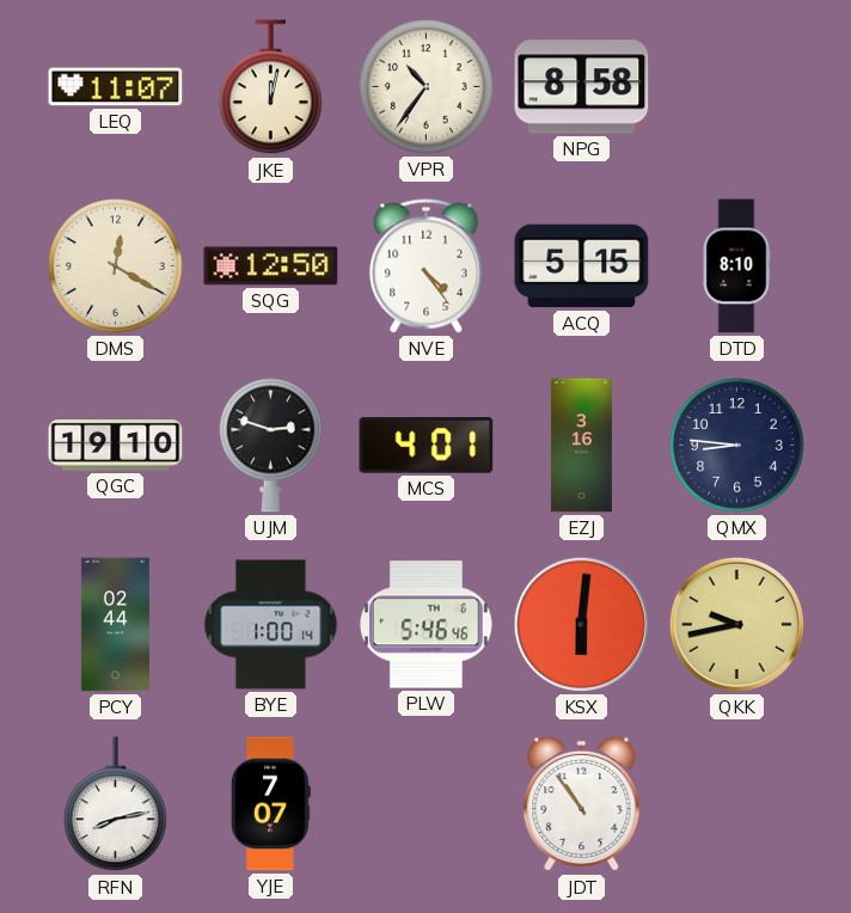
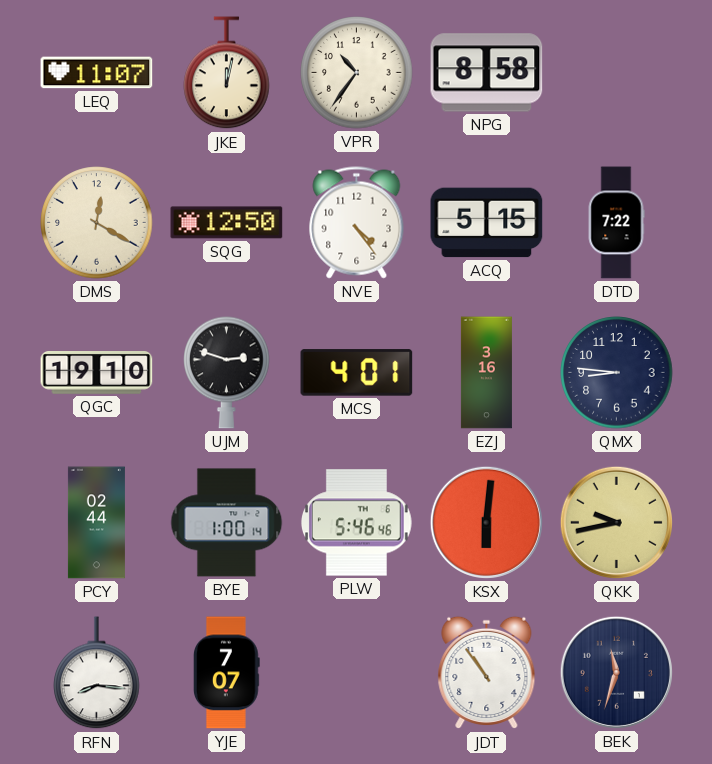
DTD: 8:10 -> 7:22
RFN: 8:13 -> 8:16
BEK: none -> 11:33
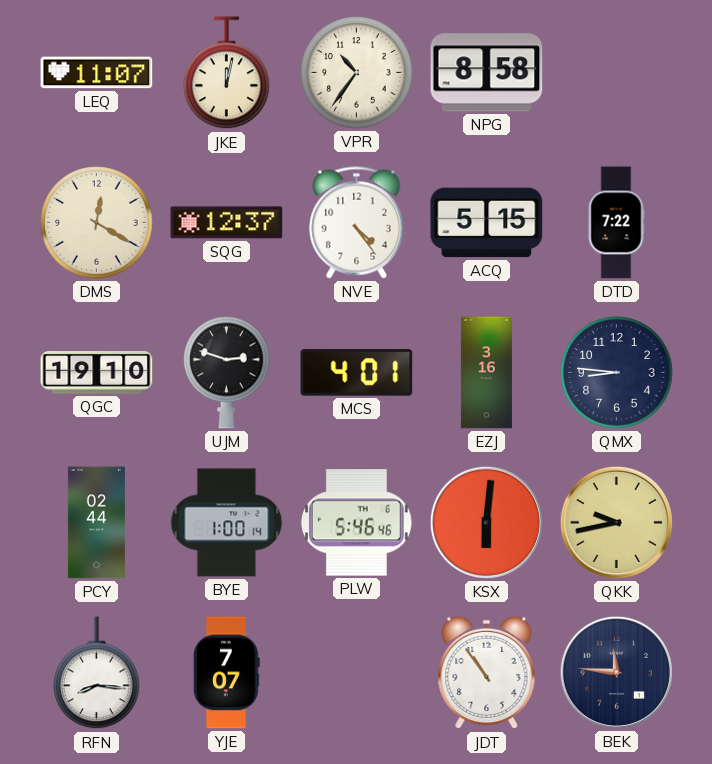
SQG: 12:50 -> 12:37
BEK: 11:33 -> 11:46
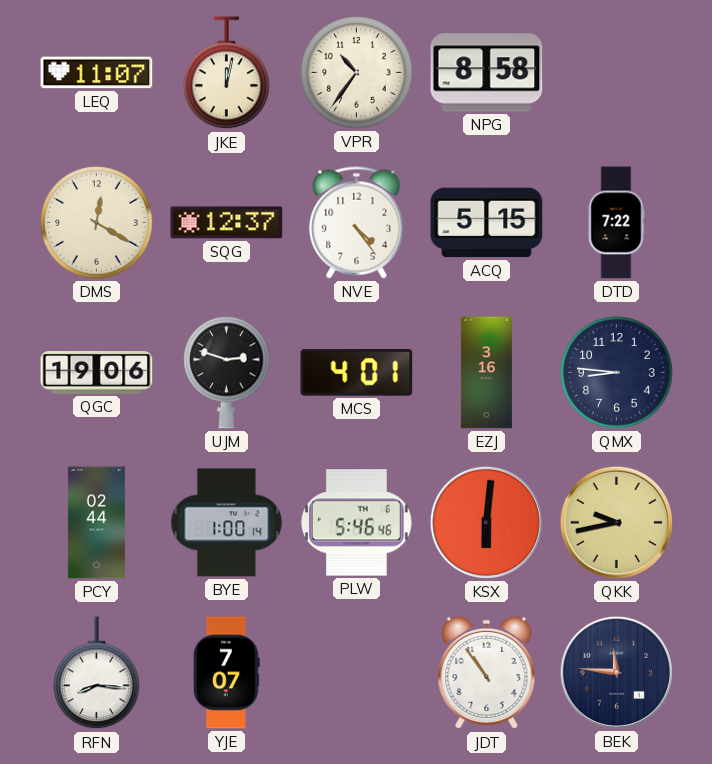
QGC: 19:10 -> 19:06
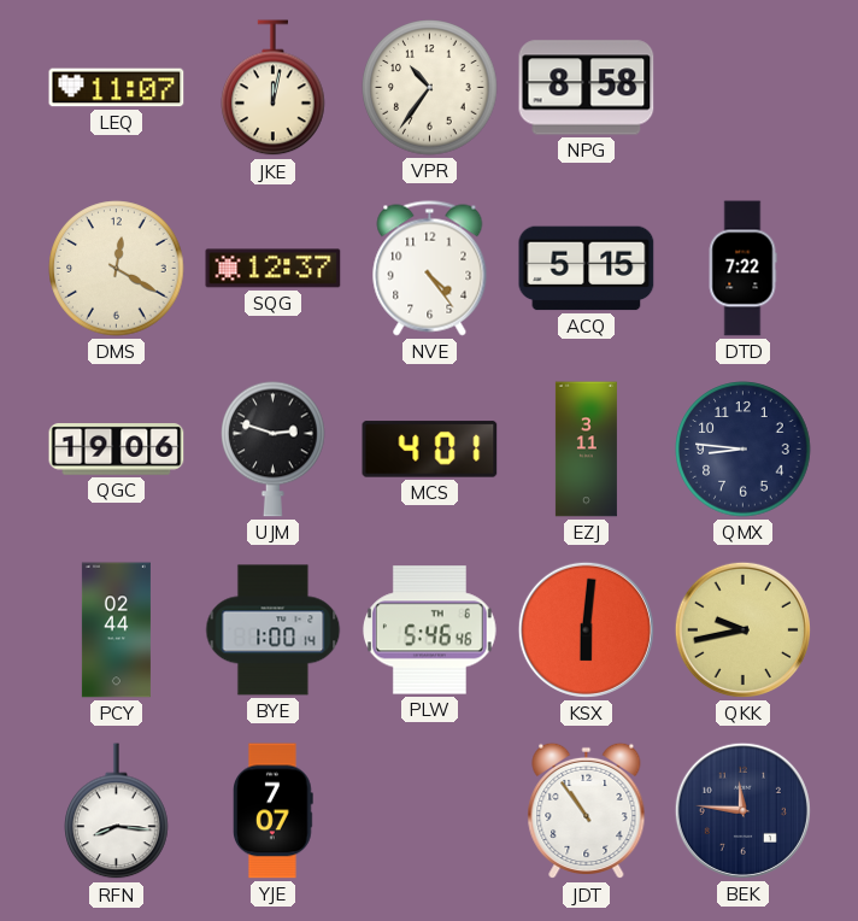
EZJ: 3:16 -> 3:11
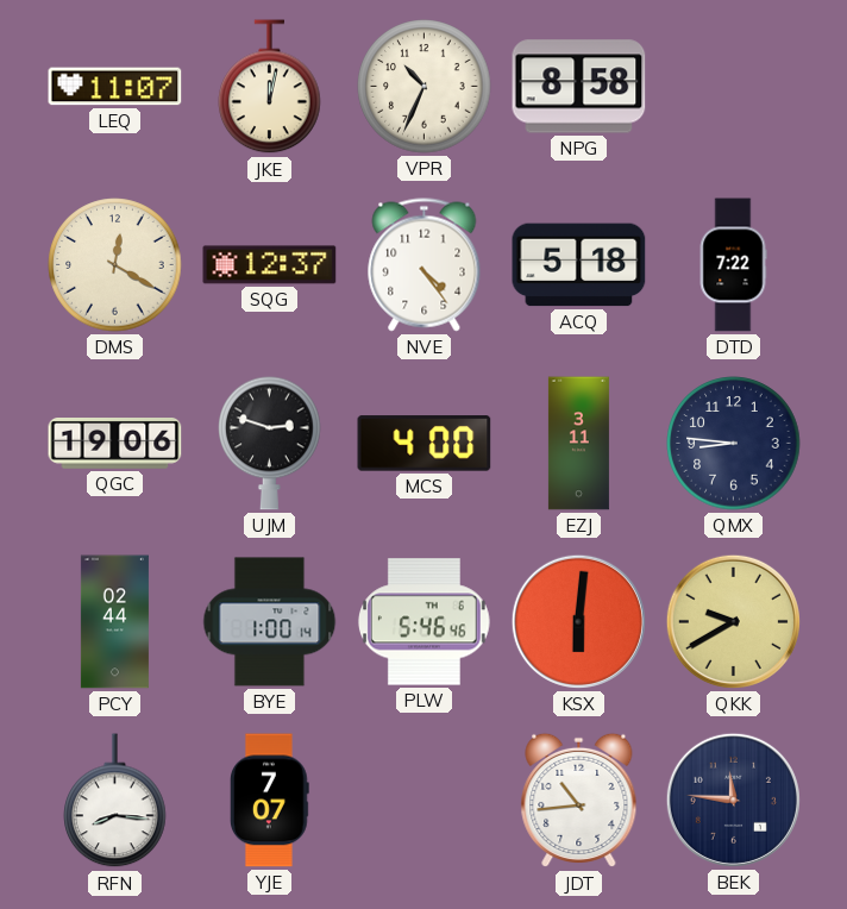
VPR: 10:36 -> 10:34
ACQ: 5:15 -> 5:18
MCS: 4:01 -> 4:00
QKK: 9:43 -> 9:40
JDT: 10:54 -> 10:44
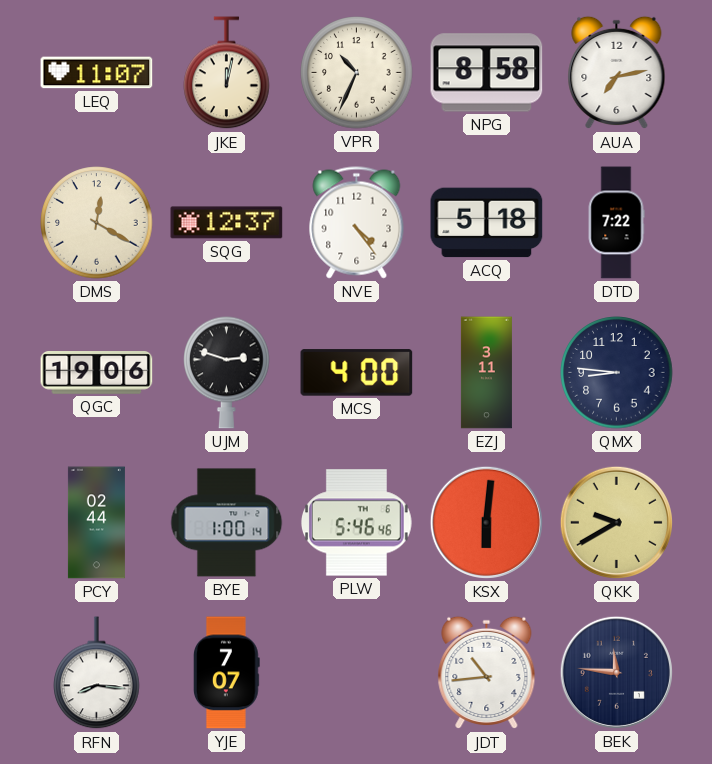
AUA: none -> 7:13
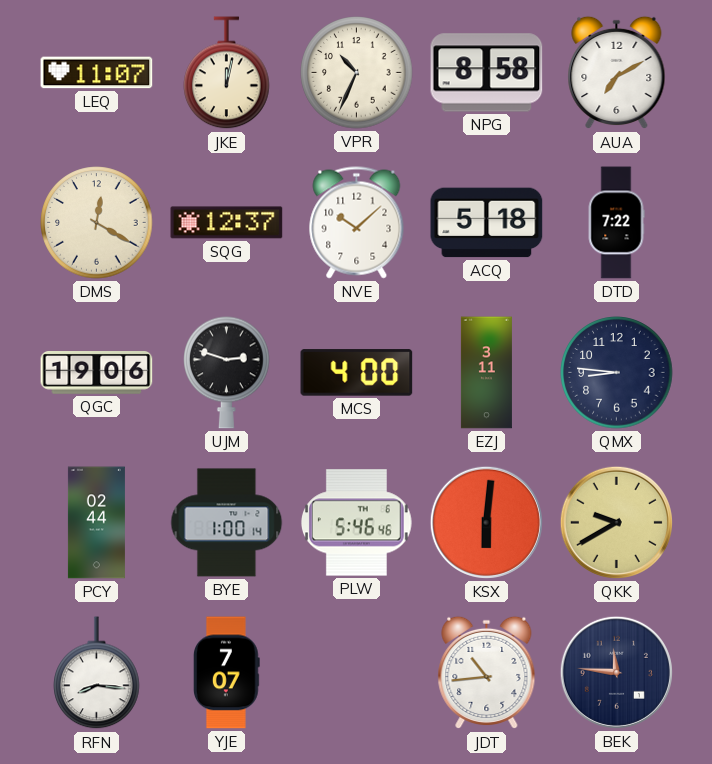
AUA: 7:13 -> 7:10
NVE: 4:24 -> 10:08
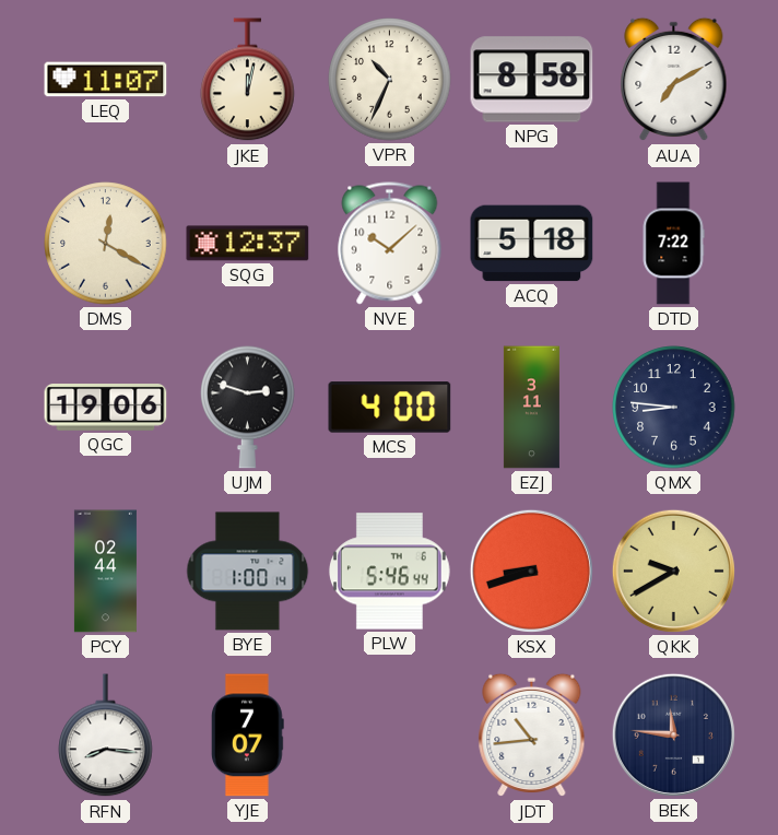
PLW: 5:46:46 -> 5:46:44
KSX: 6:01 -> 8:42
